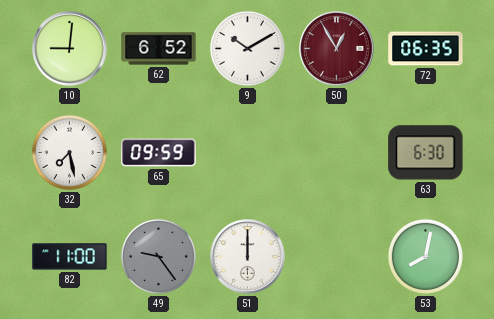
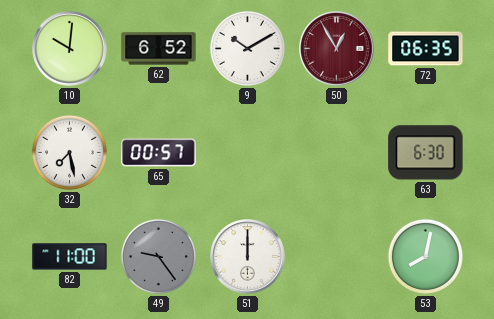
10: 9:01 -> 10:01
65: 09:59 -> 00:57
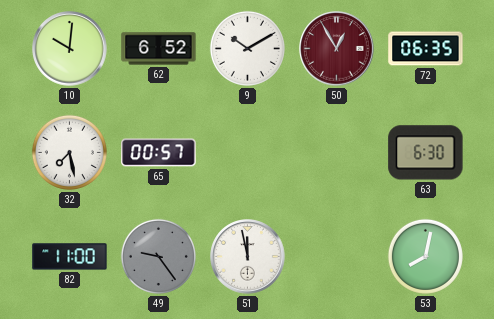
51: 12:00 -> 11:58
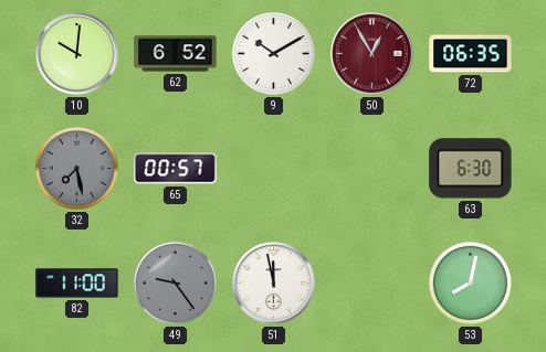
32 dial: white -> grey
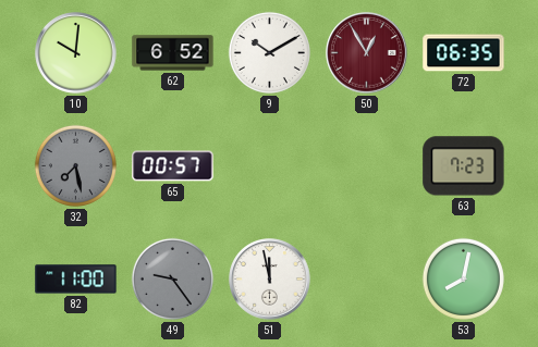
63: 6:30 -> 7:23
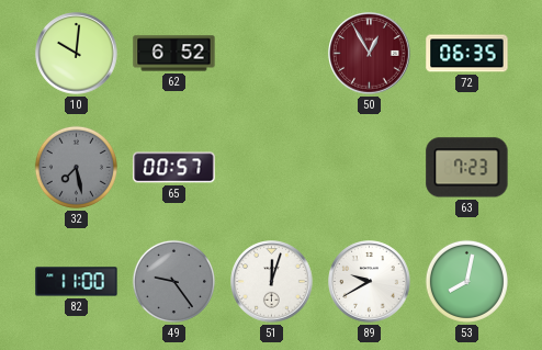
9: 10:10 -> none
51: 11:58 -> 12:03
89: none -> 9:40
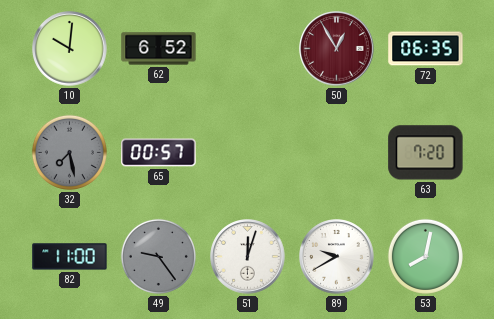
63: 7:23 -> 7:20
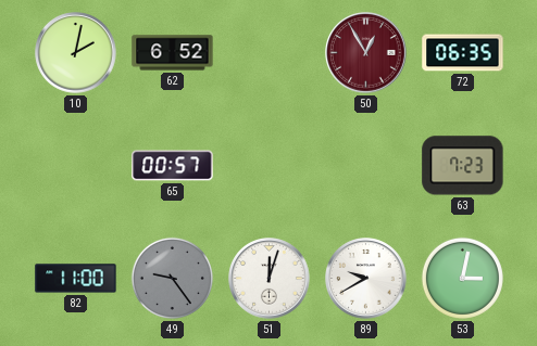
10: 10:01 -> 2:02
32: 7:28 -> none
63: 7:20 -> 7:23
53: 8:02 -> 3:02
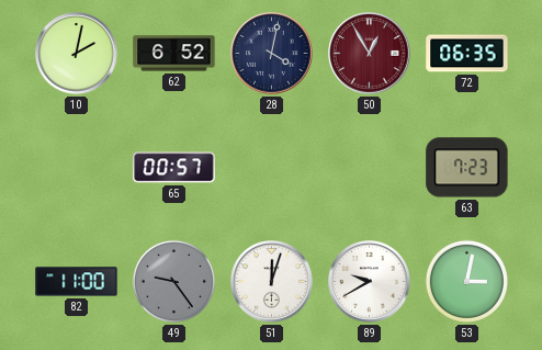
28: none -> 4:02
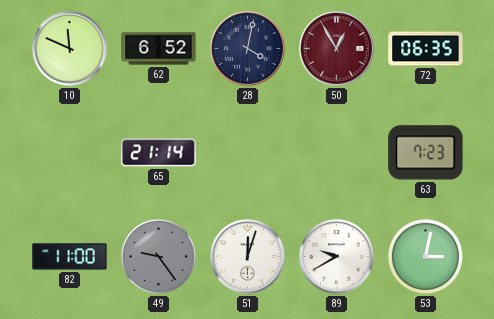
10: 2:02 -> 11:49
65: 00:57 -> 21:14
